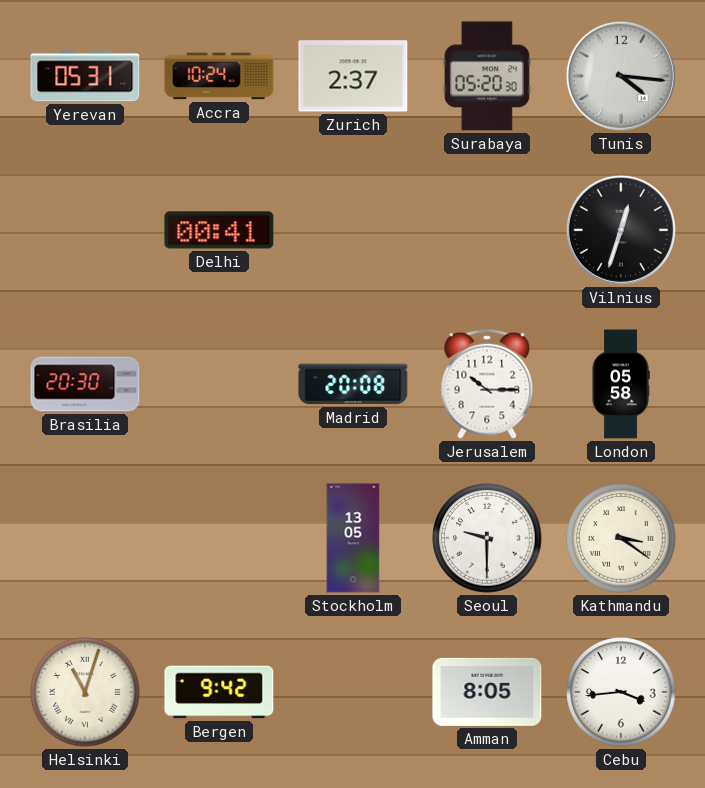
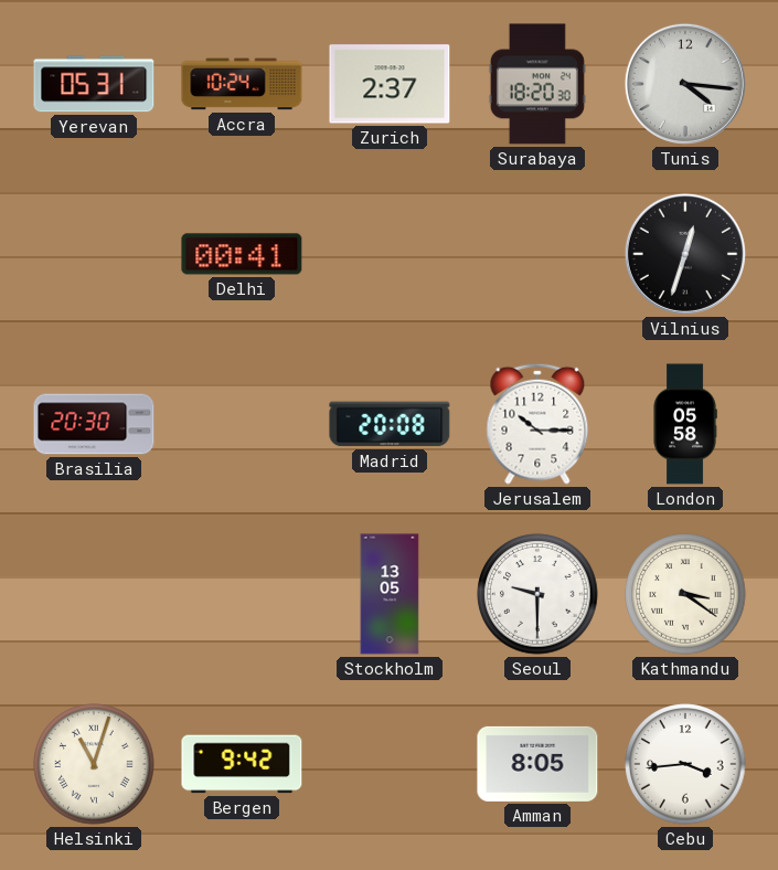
Surabaya: 05:20 -> 18:20
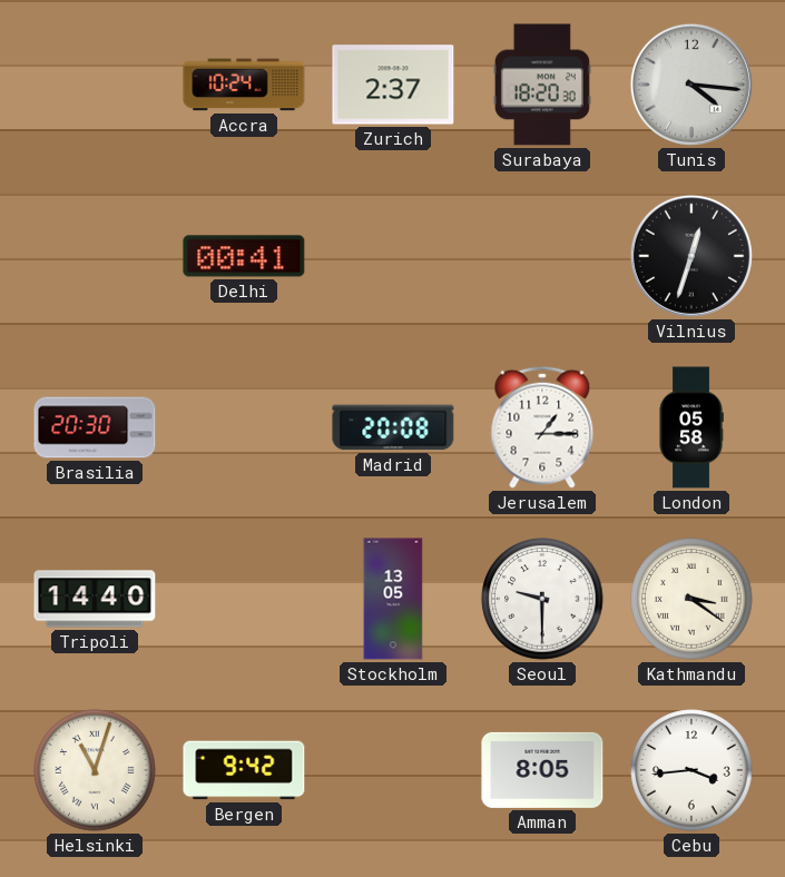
Yerevan: 05:31 -> none
Jerusalem: 10:15 -> 1:15
Tripoli: none -> 14:40
